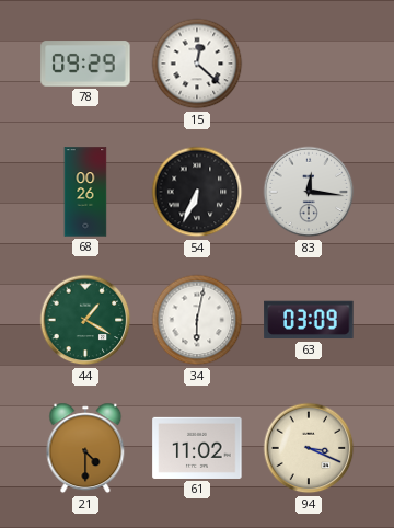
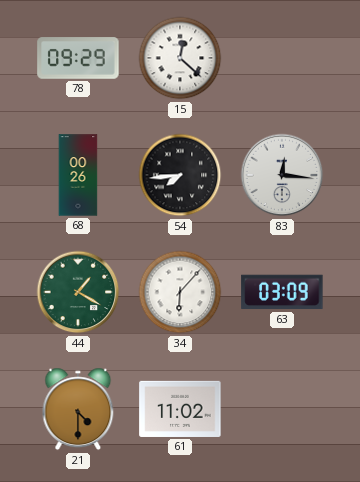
54: 6:34 -> 7:44
34: 6:02 -> 6:07
94: 3:19 -> none
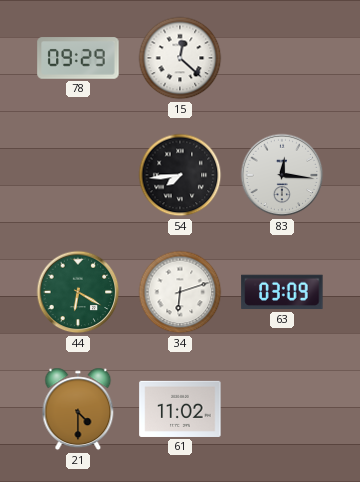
68: 00:26 -> none
44: 1:20 -> 6:20
34: 6:07 -> 6:12
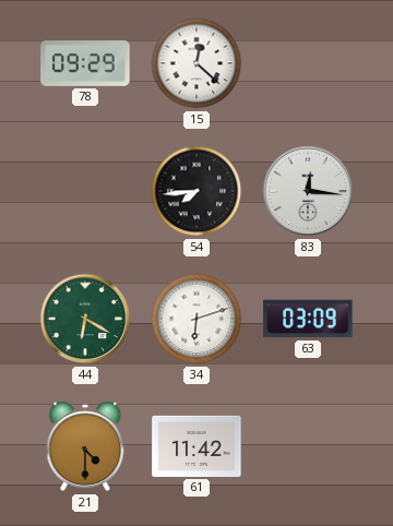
61: 11:02 -> 11:42
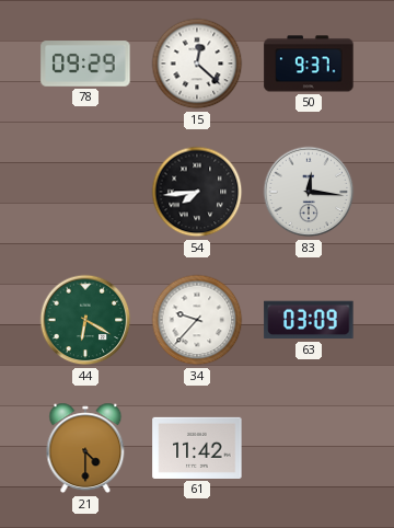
50: none -> 9:37
34: 6:12 -> 9:37
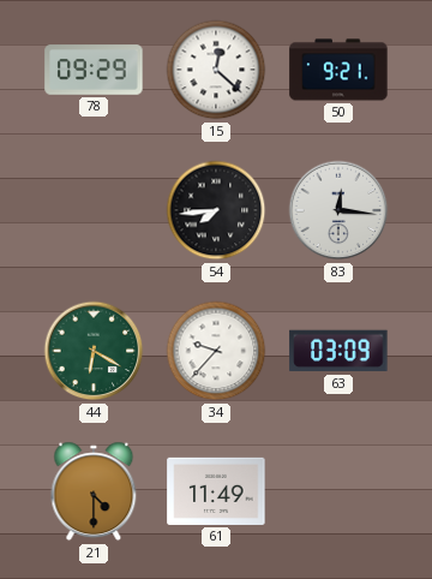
50: 9:37 -> 9:21
61: 11:42 -> 11:49
